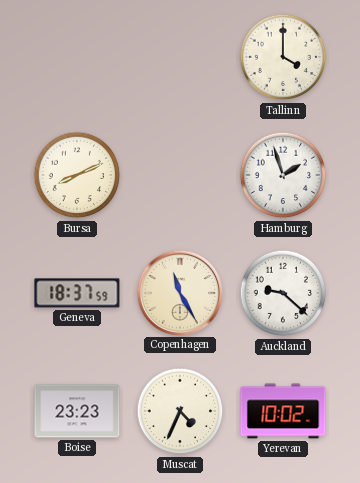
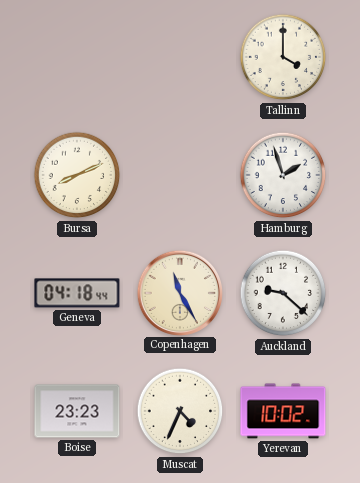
Geneva: 18:37 -> 04:18
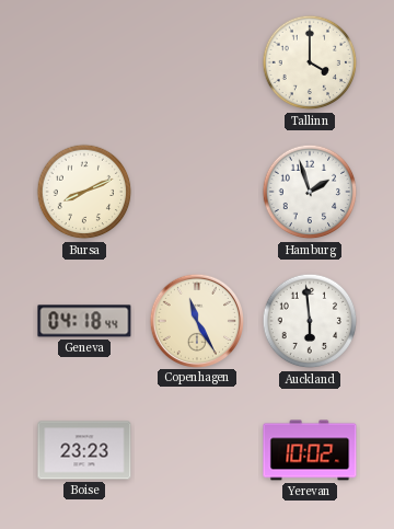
Auckland: 9:22 -> 5:59
Muscat: 4:34 -> none
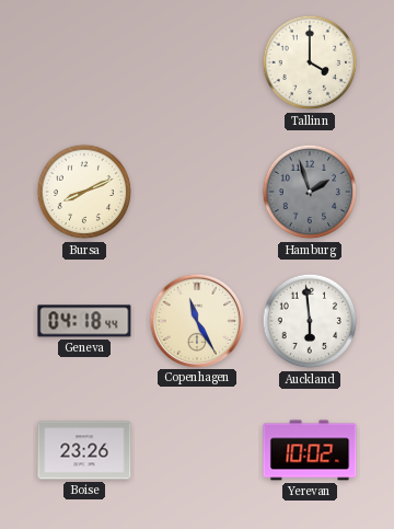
Hamburg dial: white -> grey
Boise: 23:23 -> 23:26
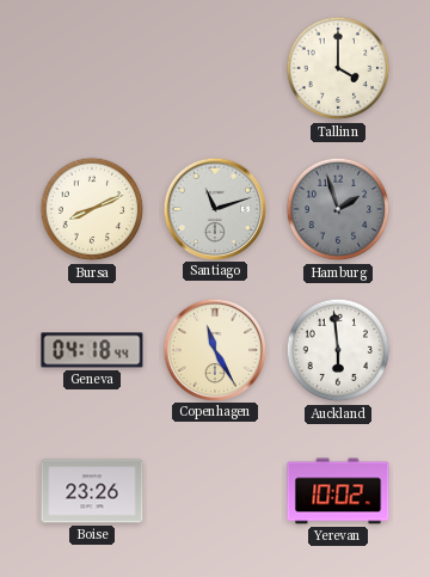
Santiago: none -> 11:12
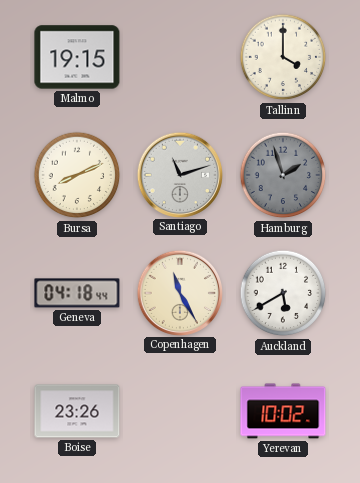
Malmo: none -> 19:15
Auckland: 5:59 -> 5:40
